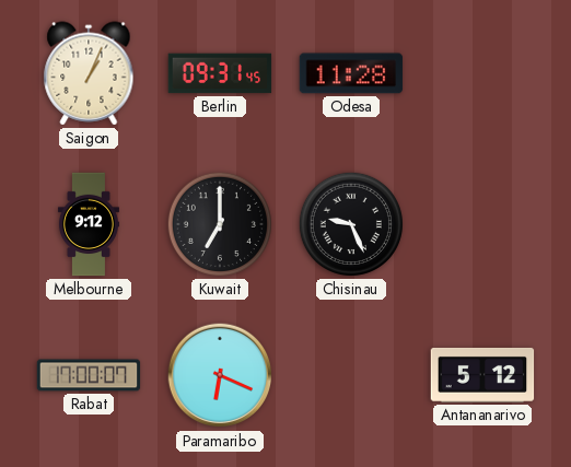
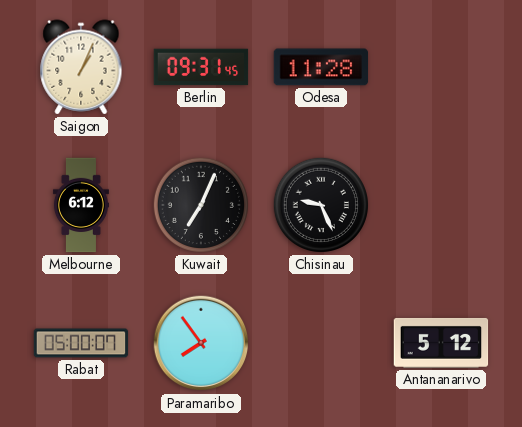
Melbourne: 9:12 -> 6:12
Kuwait: 7:00 -> 7:04
Rabat: 17:00 -> 05:00
Paramaribo: 6:19 -> 7:54
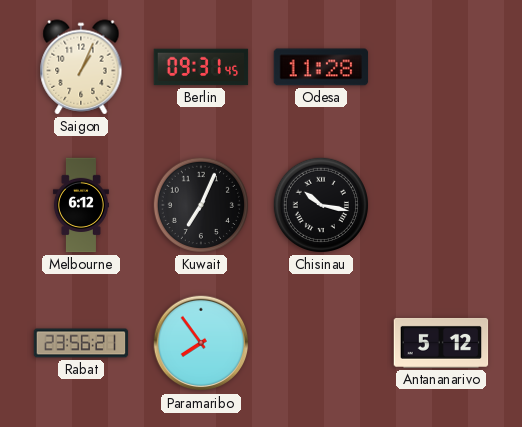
Chisinau: 9:26 -> 10:17
Rabat: 05:00 -> 23:56
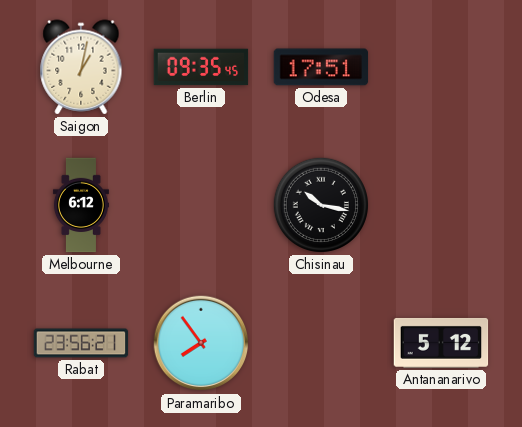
Saigon: 1:04 -> 1:02
Berlin: 09:31 -> 09:35
Odesa: 11:28 -> 17:51
Kuwait: 7:04 -> none
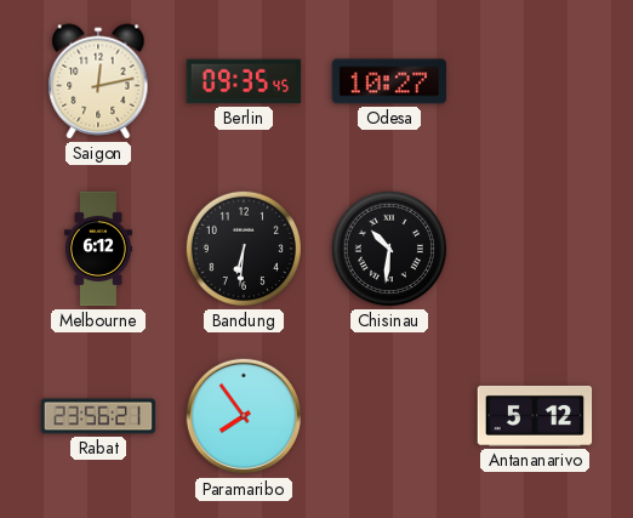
Saigon: 1:02 -> 12:13
Odesa: 17:51 -> 10:27
Bandung: none -> 6:31
Chisinau: 10:17 -> 10:31
